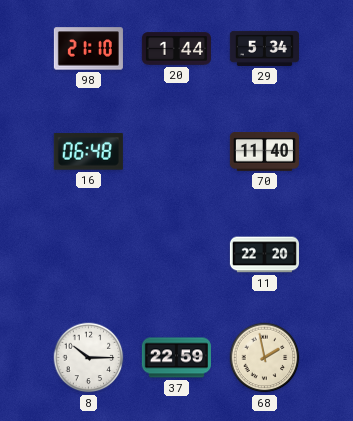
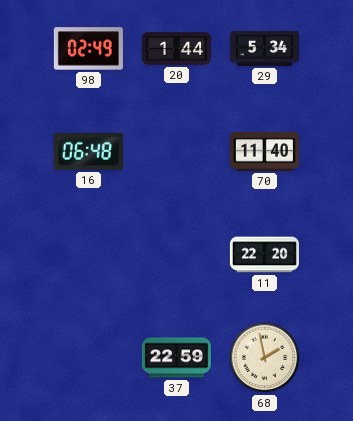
98: 21:10 -> 02:49
8: 10:15 -> none
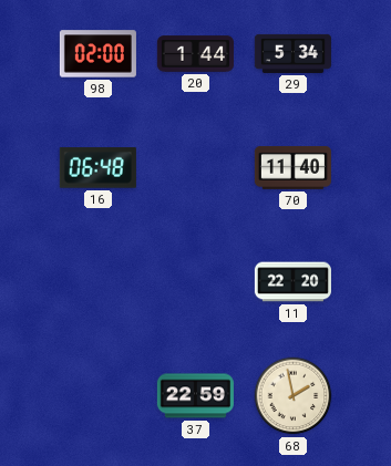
98: 02:49 -> 02:00
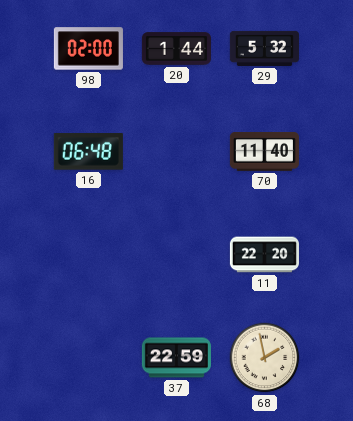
29: 5:34 -> 5:32
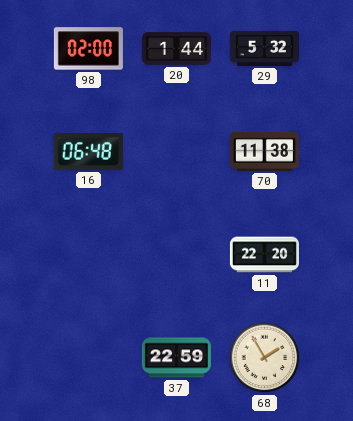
70: 11:40 -> 11:38
68: 1:58 -> 1:55
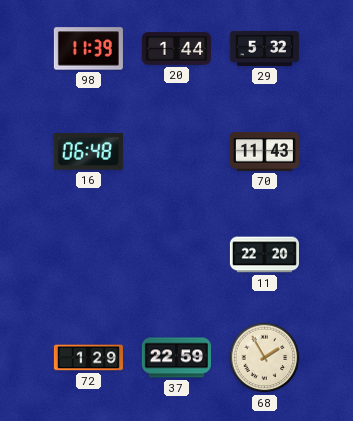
98: 02:00 -> 11:39
70: 11:38 -> 11:43
72: none -> 1:29
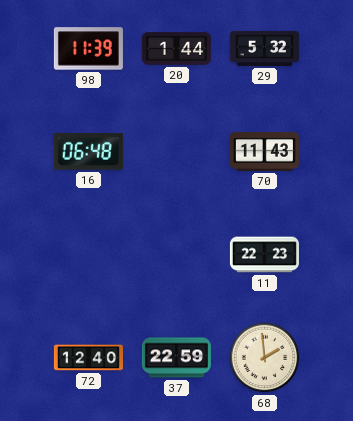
11: 22:20 -> 22:23
72: 1:29 -> 12:40
68: 1:55 -> 1:59
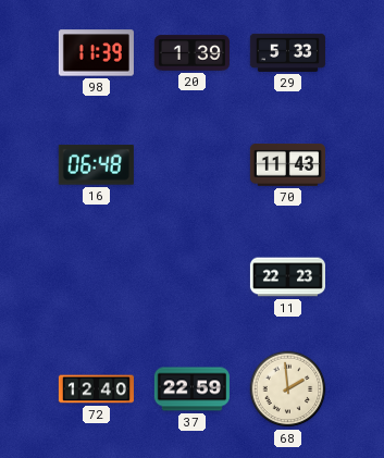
20: 1:44 -> 1:39
29: 5:32 -> 5:33
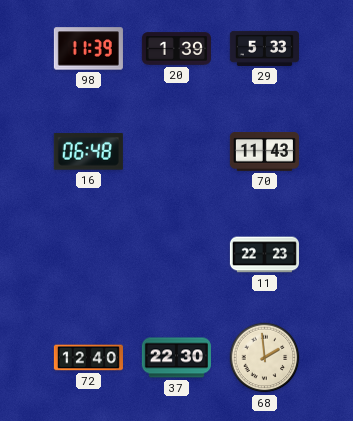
37: 22:59 -> 22:30
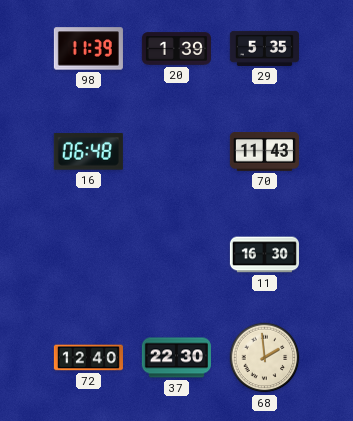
29: 5:33 -> 5:35
11: 22:23 -> 16:30
